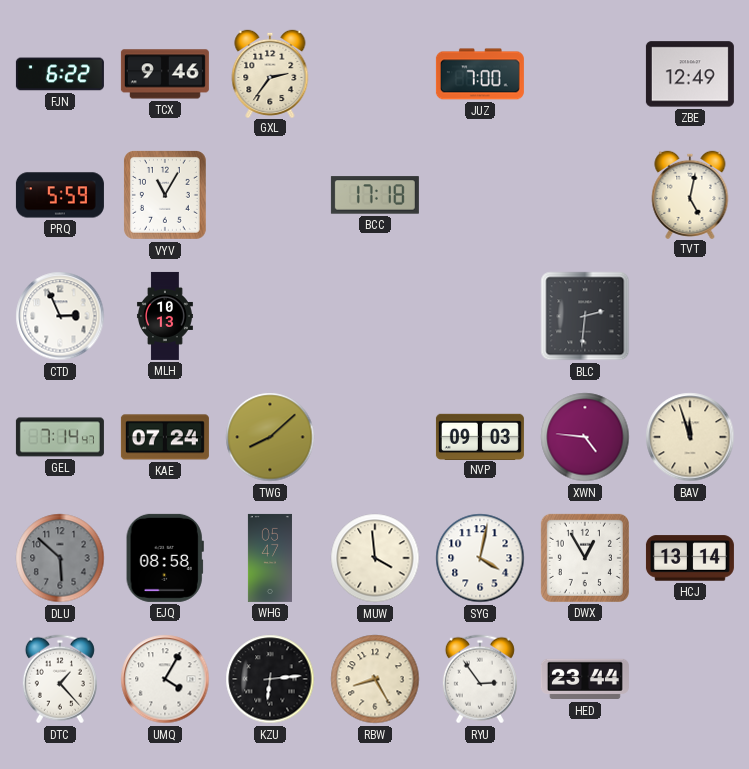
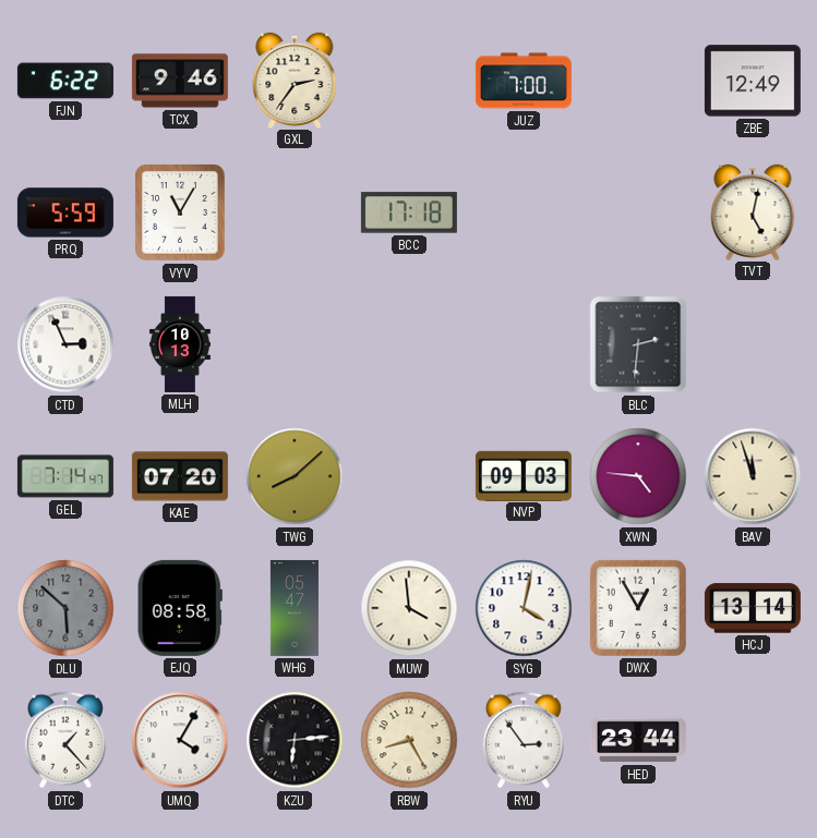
KAE: 07:24 -> 07:20
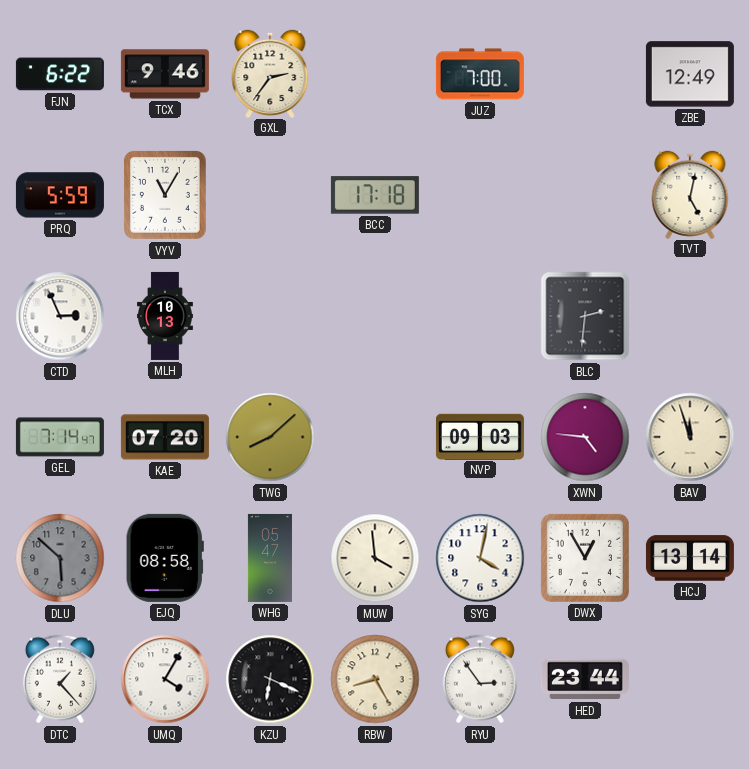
KZU: 6:14 -> 6:19
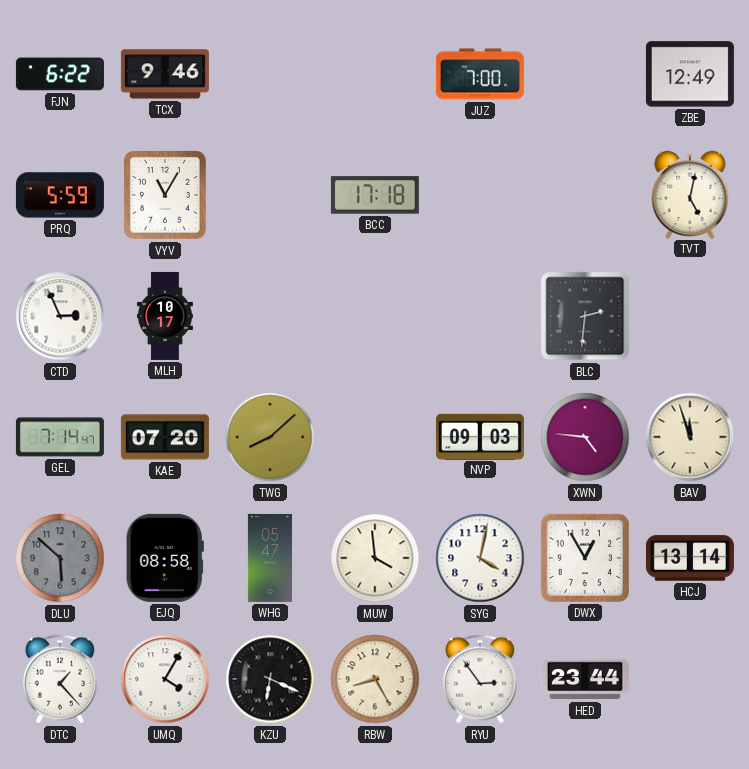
GXL: 2:36 -> none
MLH: 10:13 -> 10:17
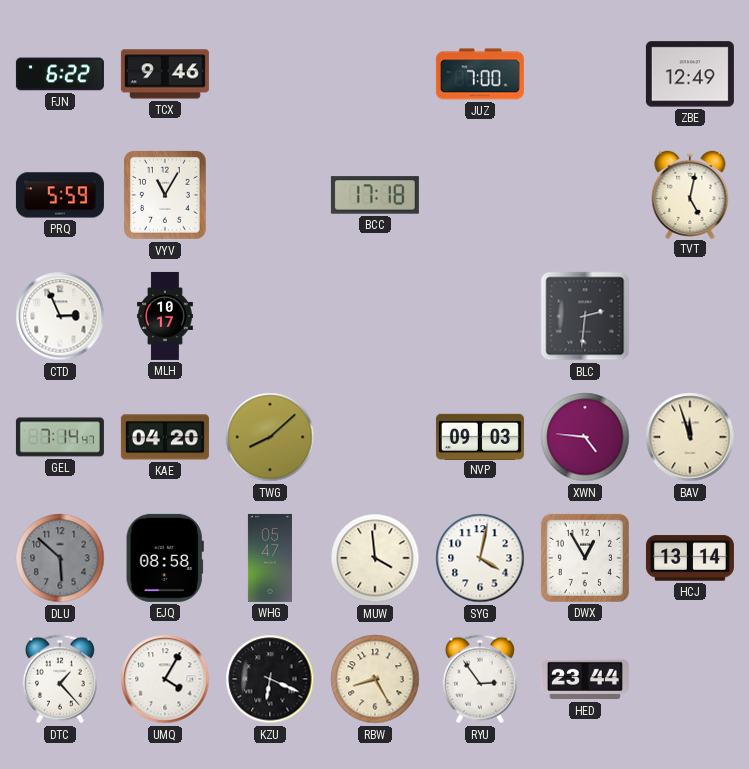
KAE: 07:20 -> 04:20
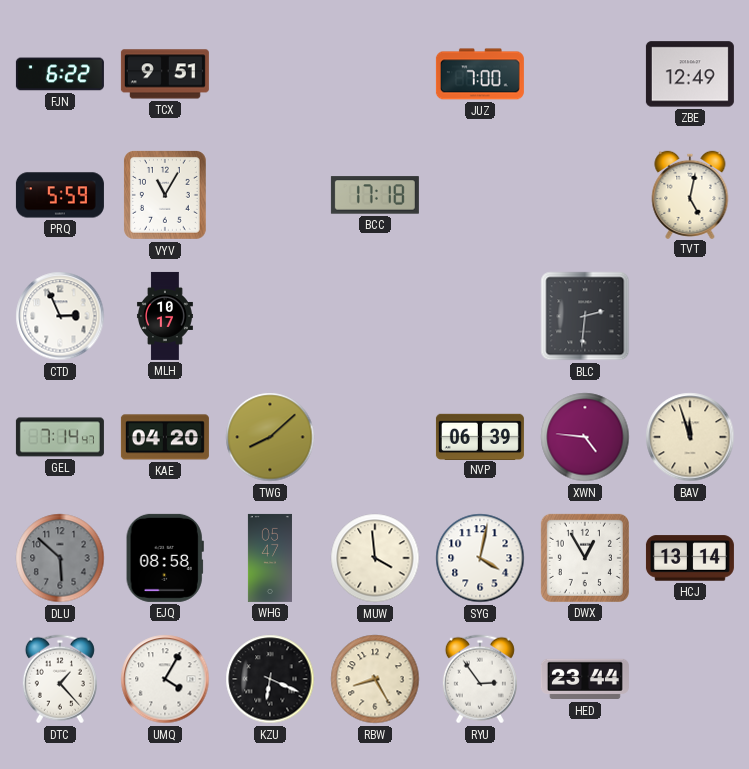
TCX: 9:46 -> 9:51
NVP: 09:03 -> 06:39
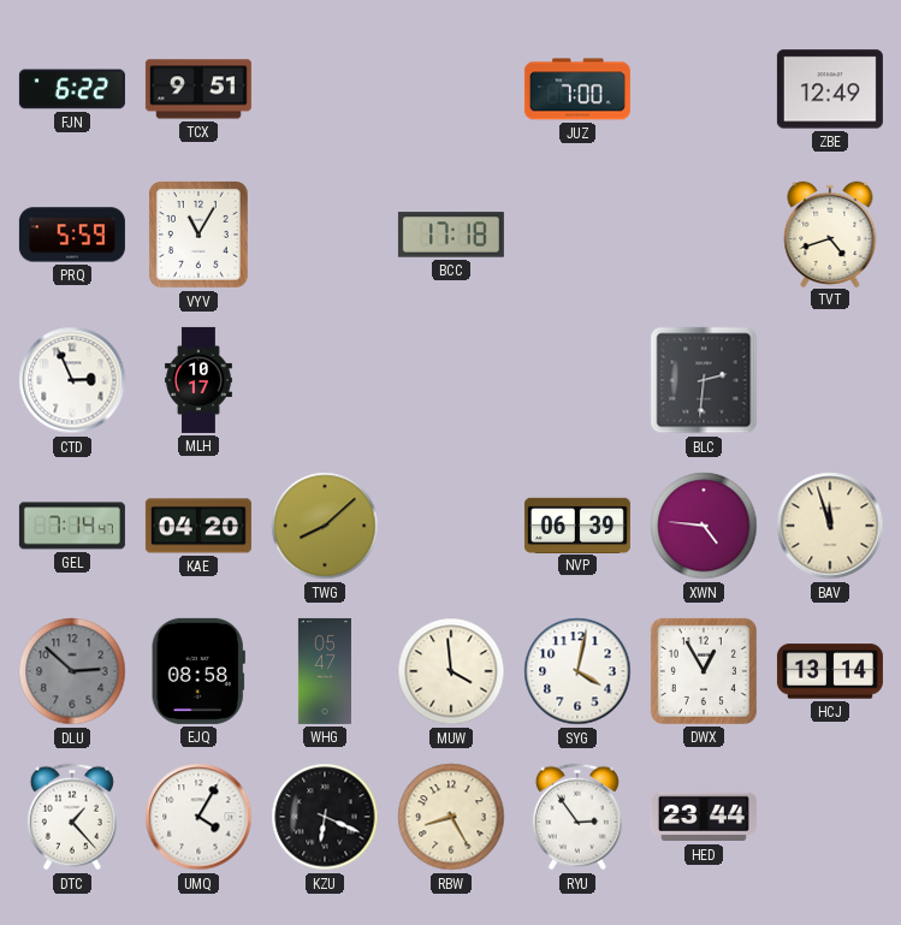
TVT: 5:02 -> 4:42
DLU: 5:52 -> 2:52
